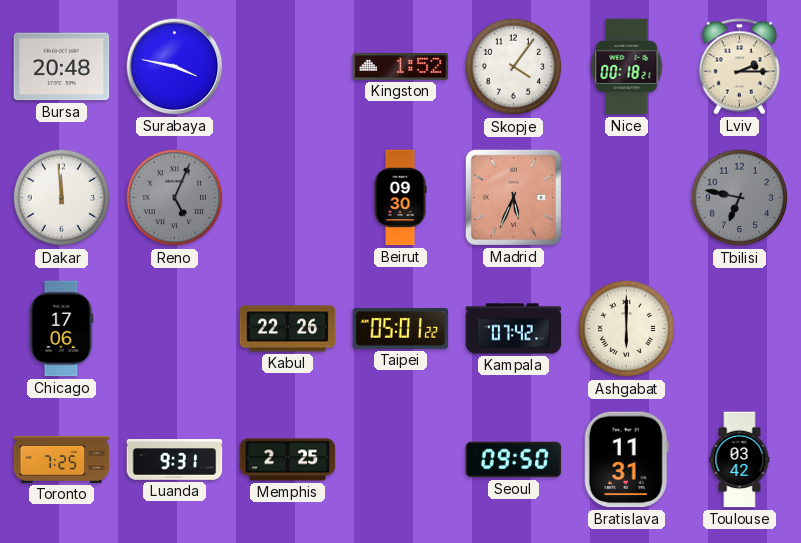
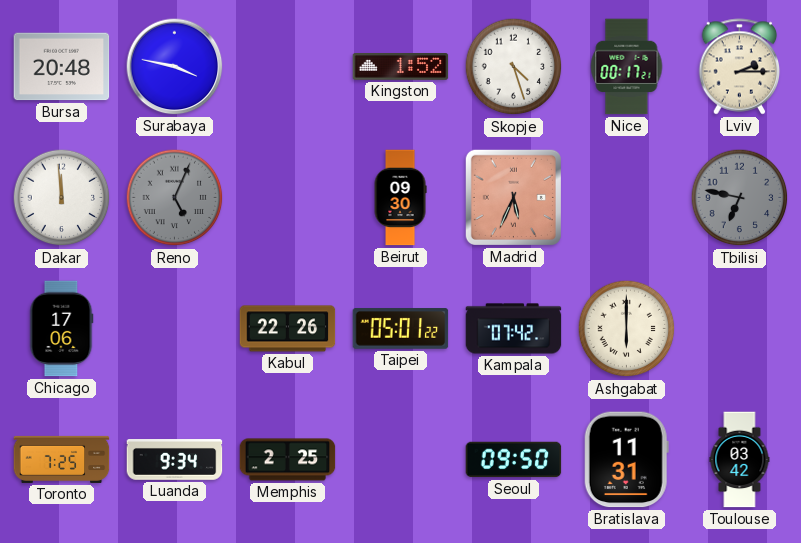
Skopje: 4:06 -> 4:27
Nice: 00:18 -> 00:17
Luanda: 9:31 -> 9:34
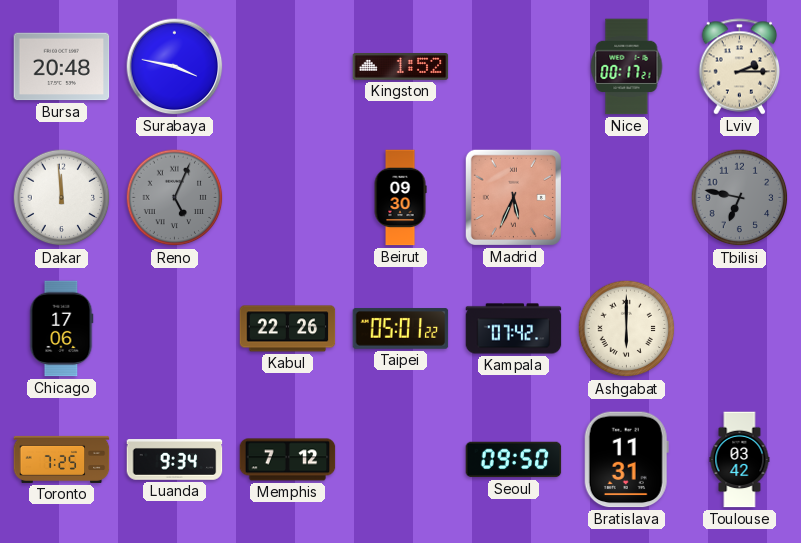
Skopje: 4:27 -> none
Memphis: 2:25 -> 7:12
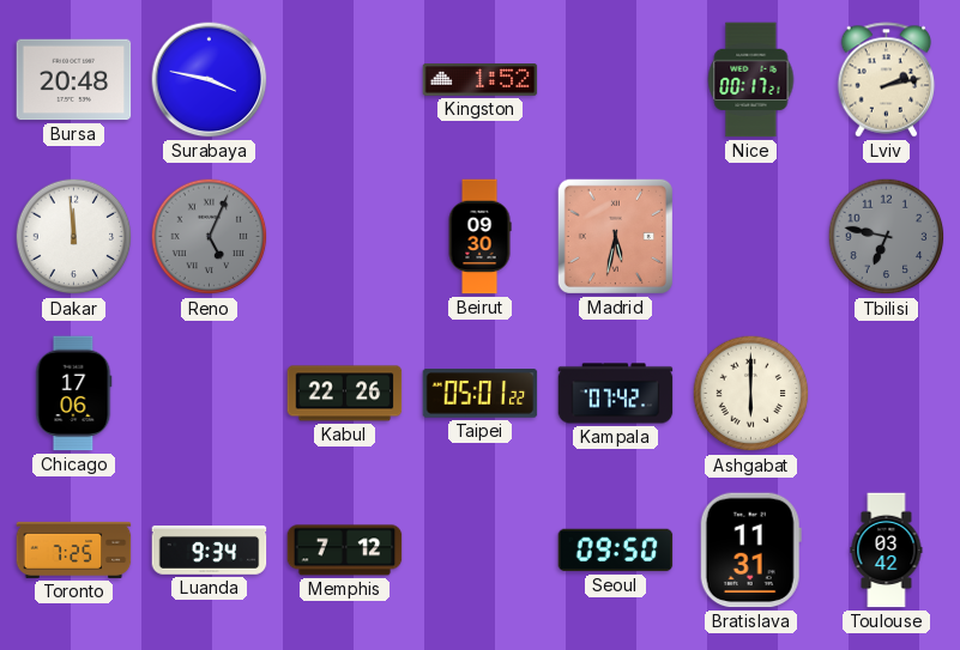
Lviv: 2:15 -> 2:13
Madrid: 5:34 -> 5:32
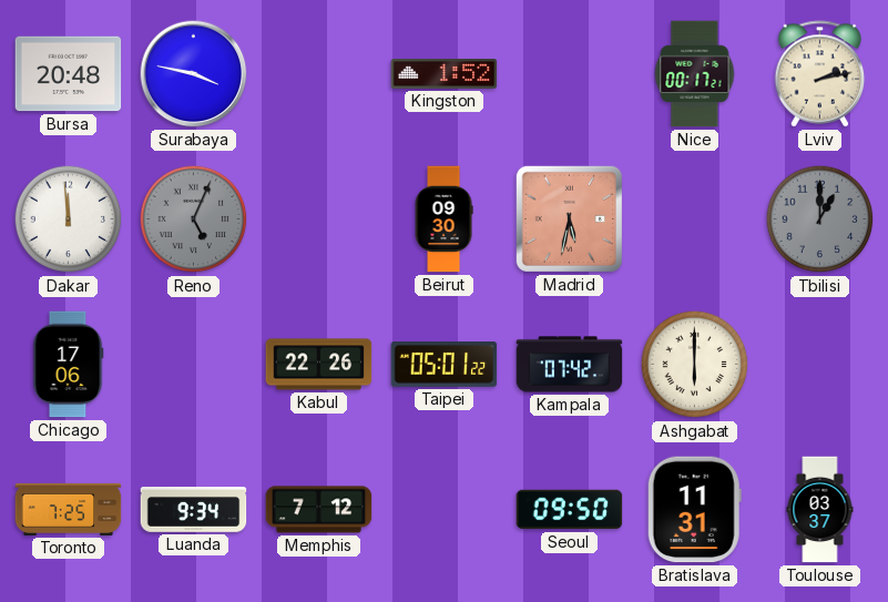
Tbilisi: 6:47 -> 1:00
Toulouse: 03:42 -> 03:37
